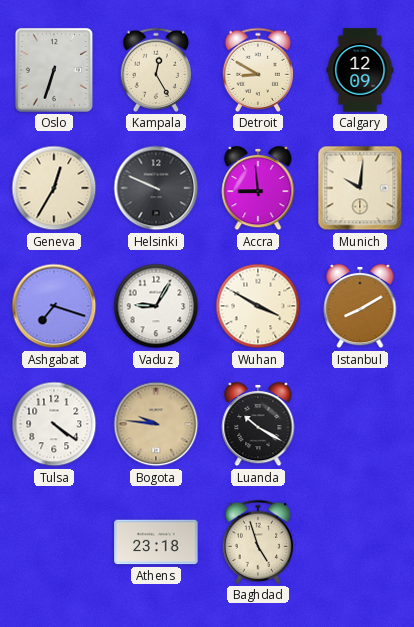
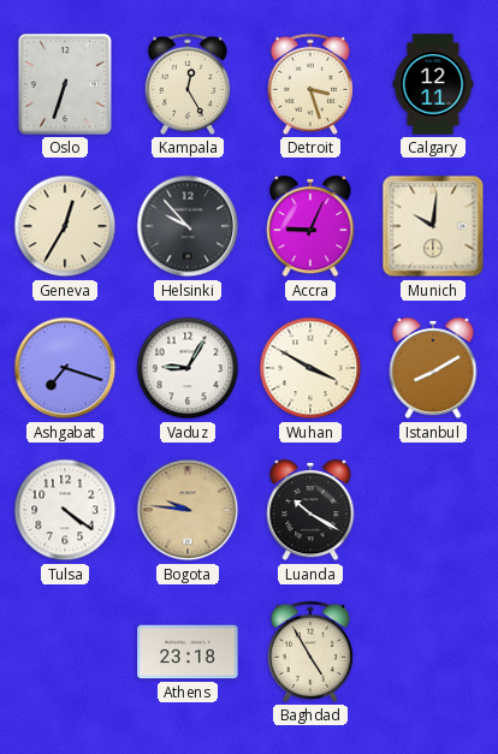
Detroit: 8:50 -> 3:27
Calgary: 12:09 -> 12:11
Helsinki: 9:49 -> 9:53
Accra: 8:59 -> 9:04
Baghdad: 4:57 -> 4:55
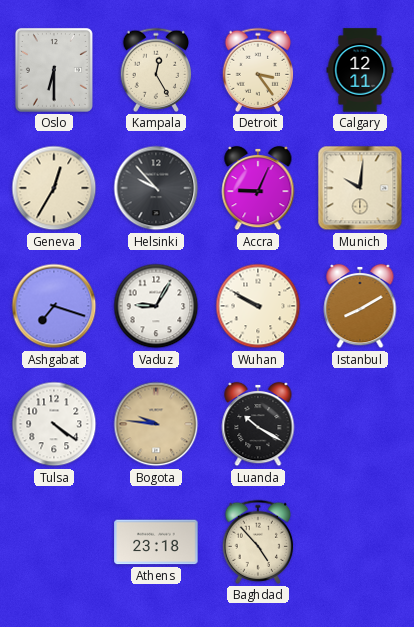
Oslo: 6:33 -> 6:30
Detroit: 3:27 -> 3:24
Wuhan: 3:50 -> 9:50
Baghdad: 4:55 -> 4:53
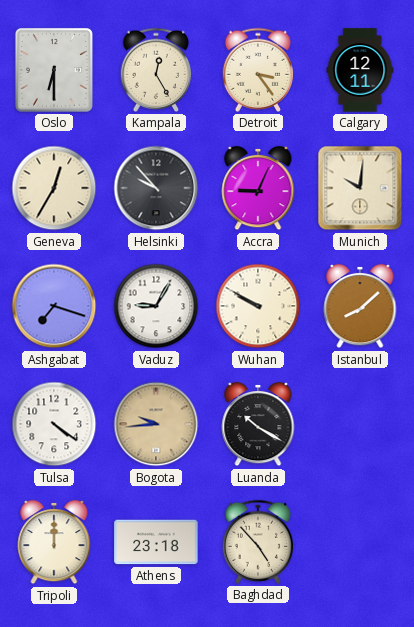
Istanbul: 8:10 -> 8:08
Bogota: 9:46 -> 9:44
Tripoli: none -> 12:00
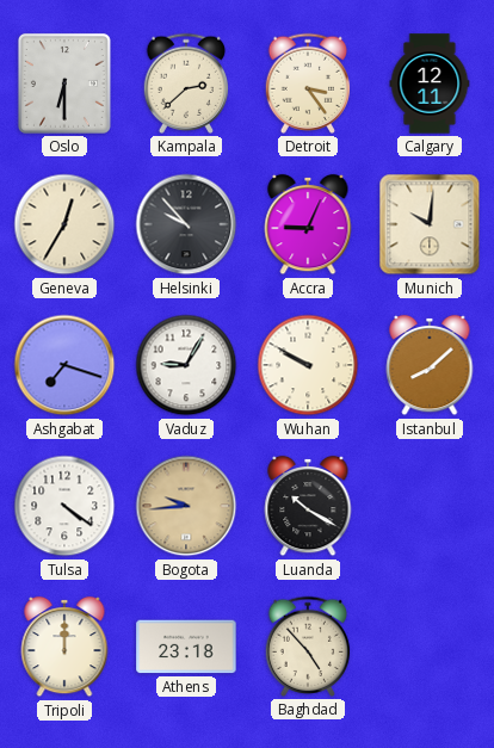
Kampala: 12:25 -> 2:38
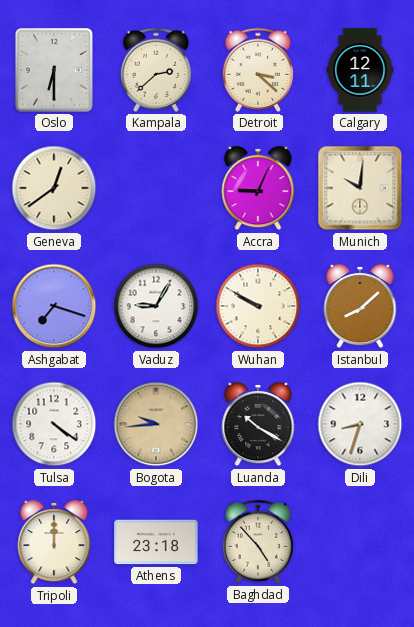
Detroit: 3:24 -> 3:22
Geneva: 12:35 -> 12:39
Helsinki: 9:53 -> none
Dili: none -> 8:33
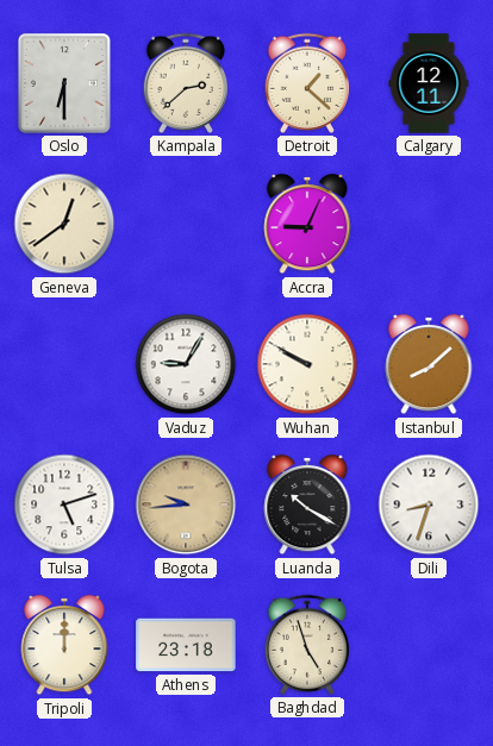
Detroit: 3:22 -> 1:22
Munich: 10:01 -> none
Ashgabat: 7:18 -> none
Tulsa: 4:21 -> 5:12
Baghdad: 4:53 -> 4:57
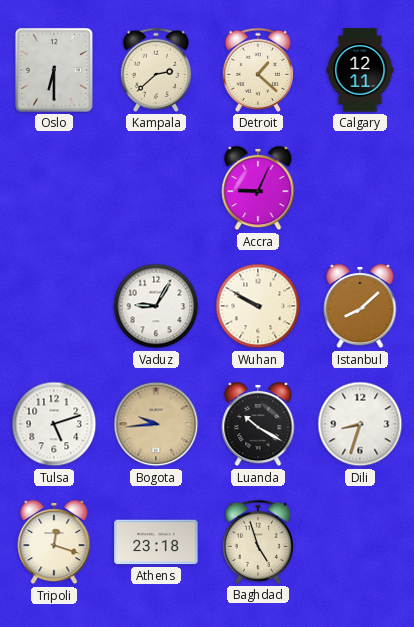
Geneva: 12:39 -> none
Tripoli: 12:00 -> 12:18
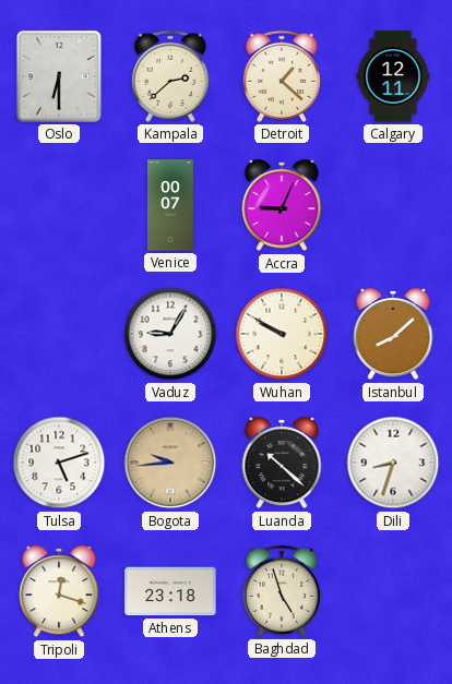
Venice: none -> 00:07
Luanda: 10:20 -> 10:22
